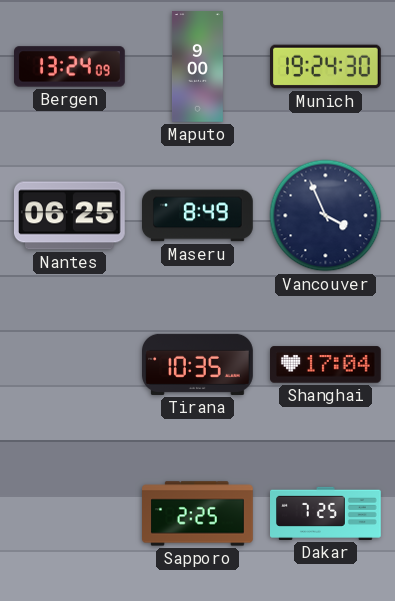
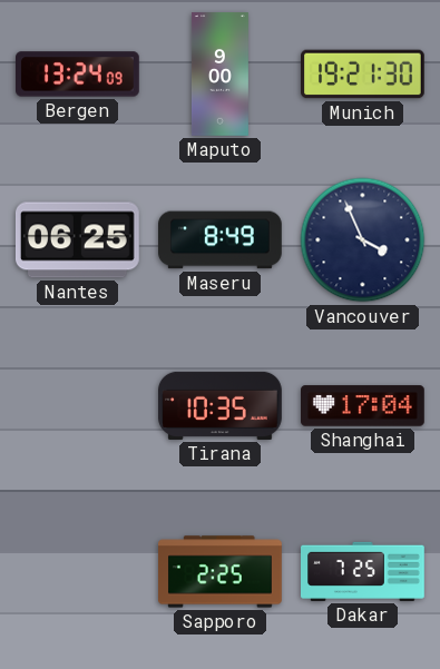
Munich: 19:24 -> 19:21
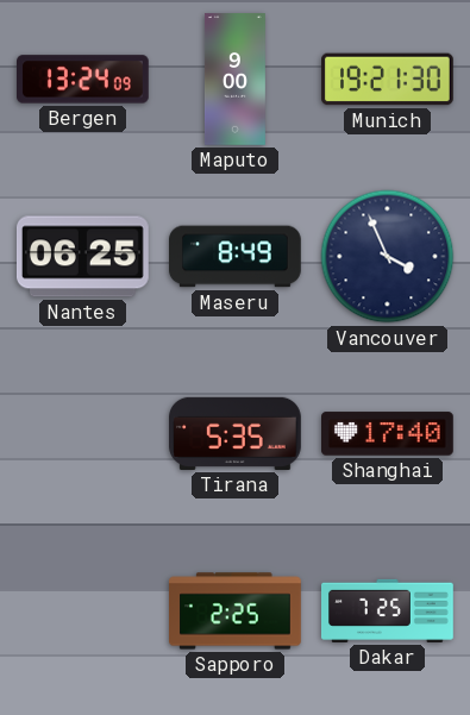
Tirana: 10:35 -> 5:35
Shanghai: 17:04 -> 17:40
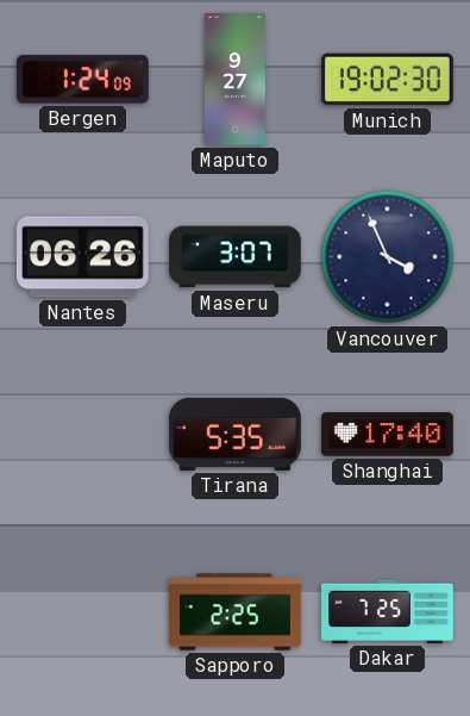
Bergen: 13:24 -> 1:24
Maputo: 9:00 -> 9:27
Munich: 19:21 -> 19:02
Nantes: 06:25 -> 06:26
Maseru: 8:49 -> 3:07
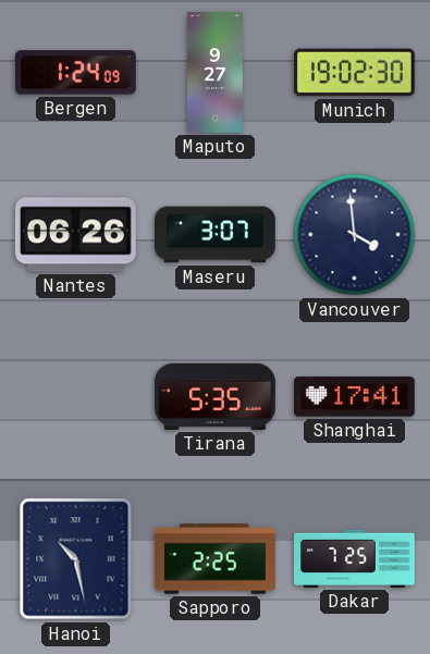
Vancouver: 3:56 -> 3:59
Shanghai: 17:40 -> 17:41
Hanoi: none -> 10:28
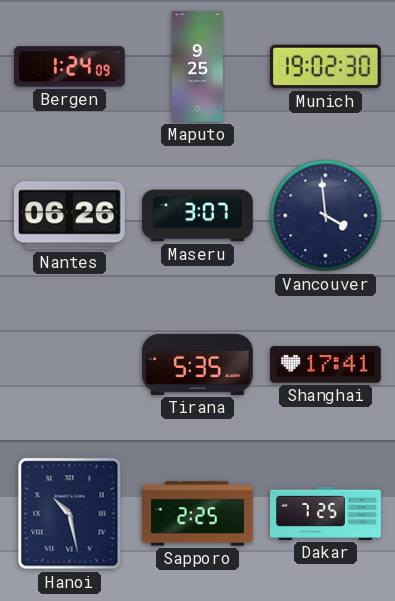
Maputo: 9:27 -> 9:25
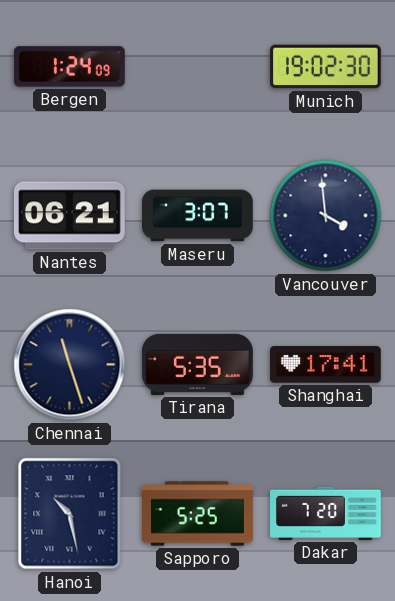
Maputo: 9:25 -> none
Nantes: 06:26 -> 06:21
Chennai: none -> 11:27
Sapporo: 2:25 -> 5:25
Dakar: 7:25 -> 7:20
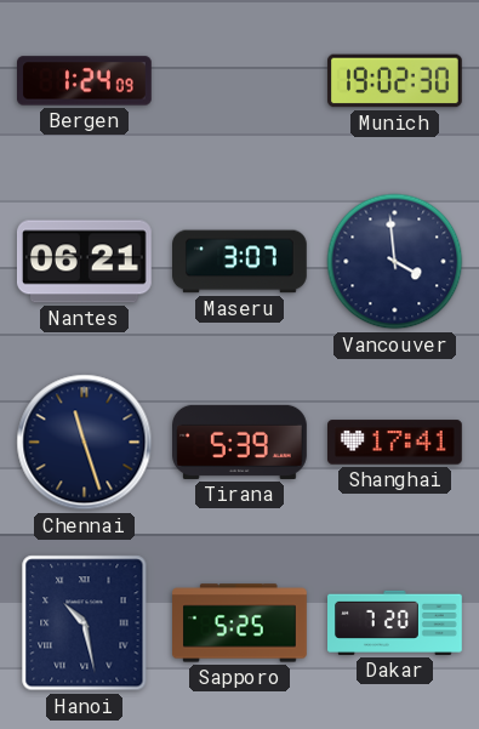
Tirana: 5:35 -> 5:39
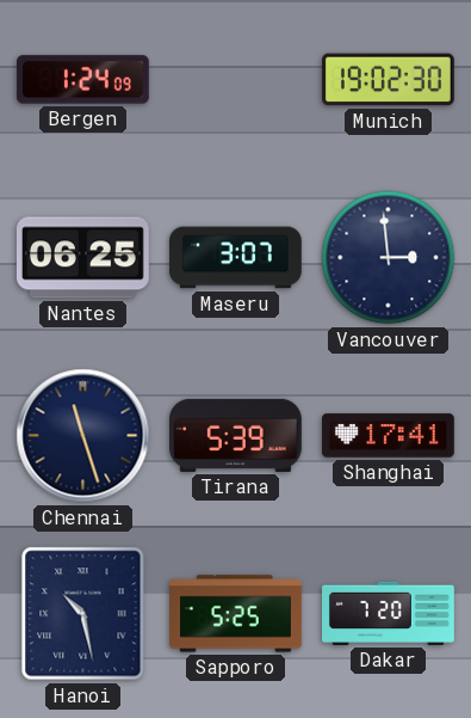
Nantes: 06:21 -> 06:25
Vancouver: 3:59 -> 2:59
